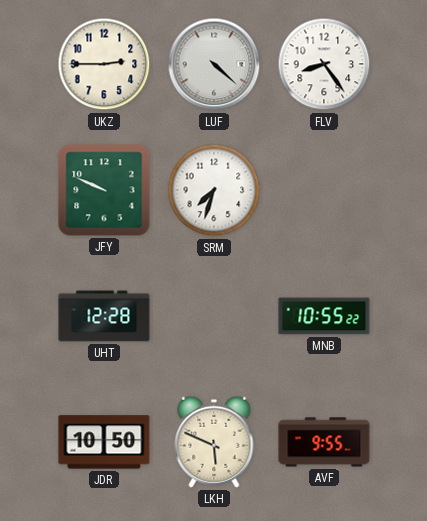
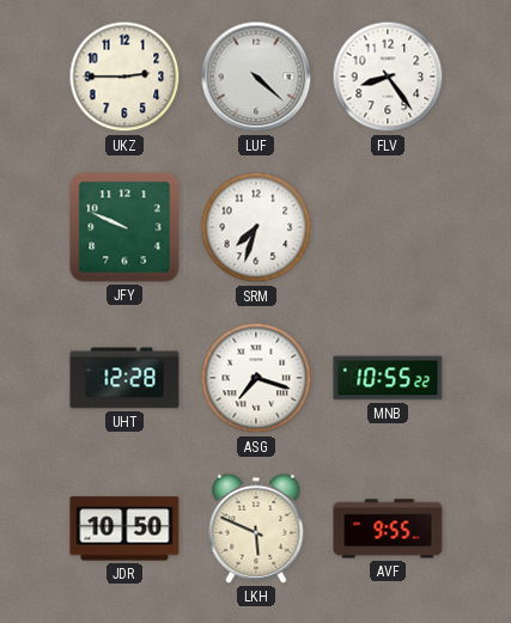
ASG: none -> 7:18
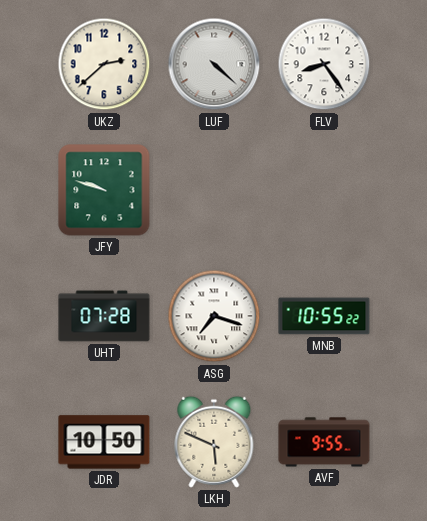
UKZ: 2:45 -> 2:38
JFY: 9:49 -> 9:48
SRM: 7:33 -> none
UHT: 12:28 -> 07:28
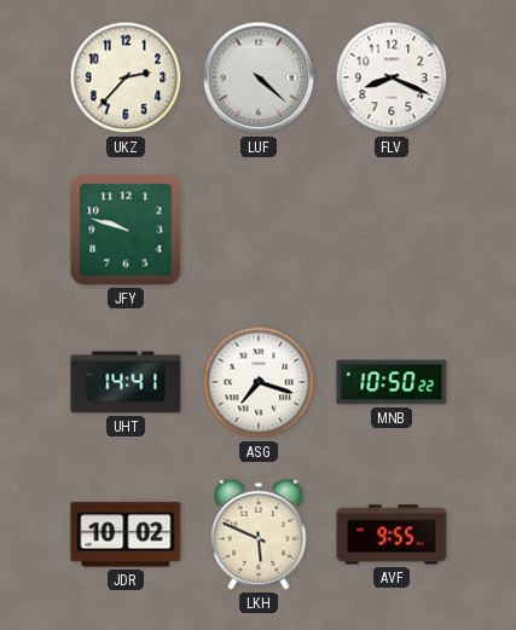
UKZ: 2:38 -> 2:37
FLV: 8:24 -> 8:19
UHT: 07:28 -> 14:41
MNB: 10:55 -> 10:50
JDR: 10:50 -> 10:02
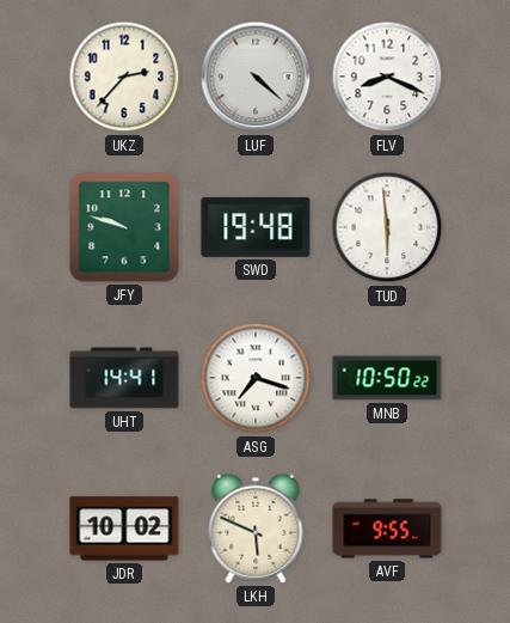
SWD: none -> 19:48
TUD: none -> 5:59
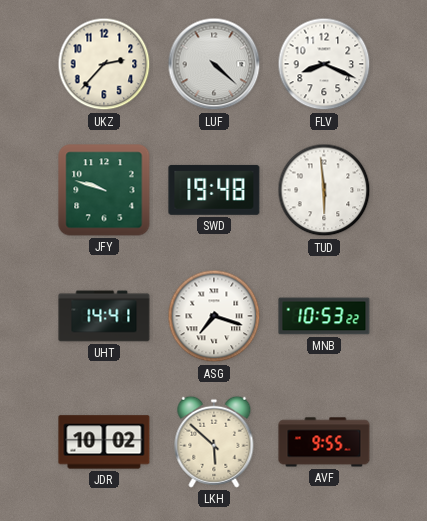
MNB: 10:50 -> 10:53
LKH: 5:49 -> 5:52
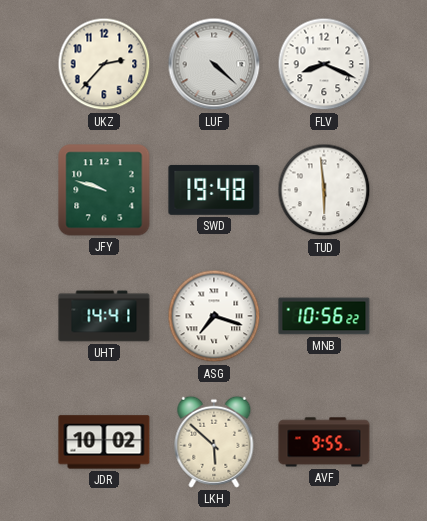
MNB: 10:53 -> 10:56
